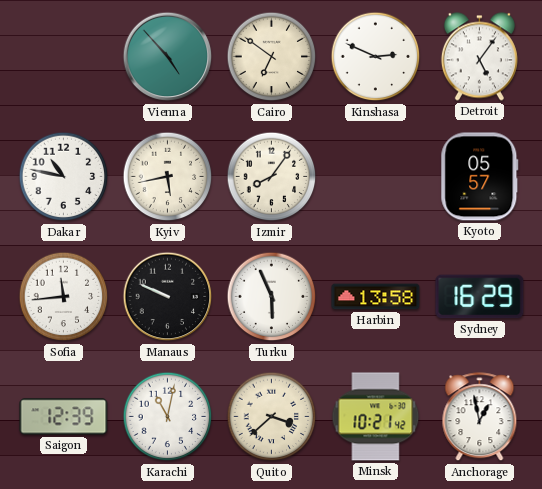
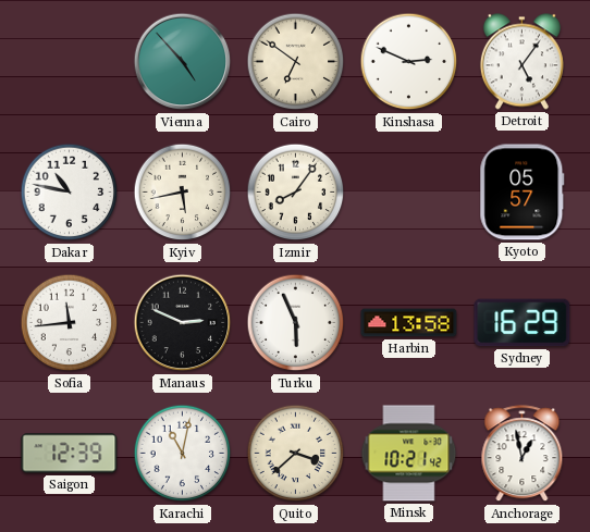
Manaus: 9:49 -> 2:49
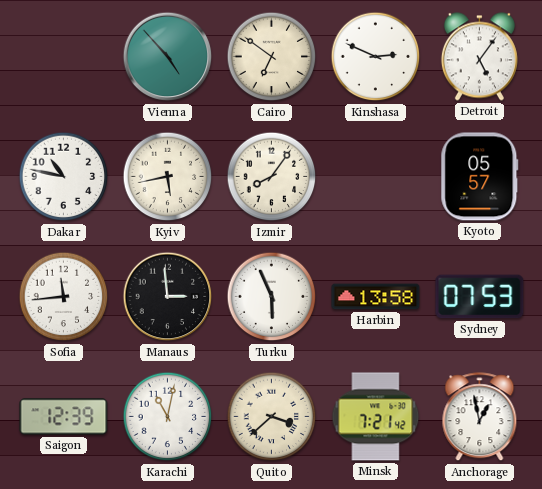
Manaus: 2:49 -> 2:59
Sydney: 16:29 -> 07:53
Minsk: 10:21 -> 7:21
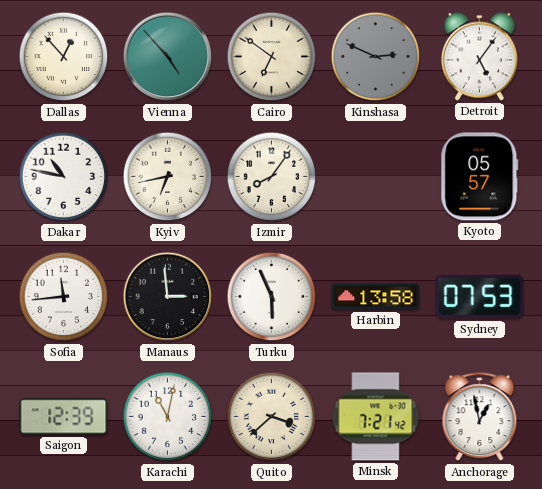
Dallas: none -> 12:53
Kinshasa dial: white -> grey
Kyiv: 5:43 -> 6:43
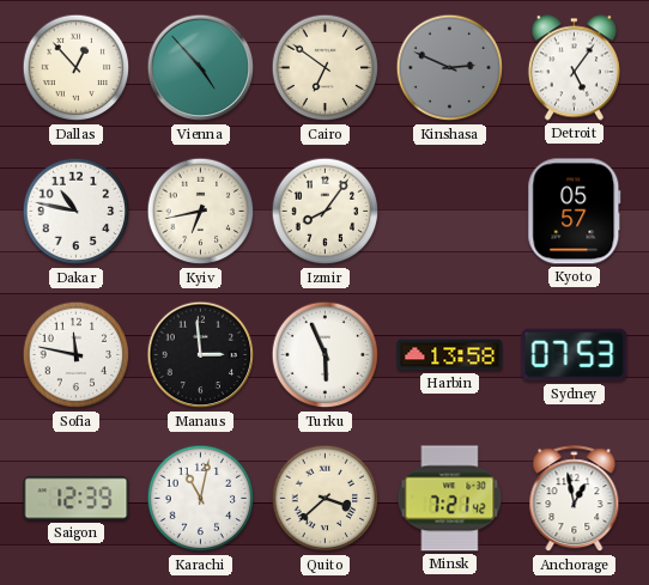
Sofia: 11:44 -> 11:47
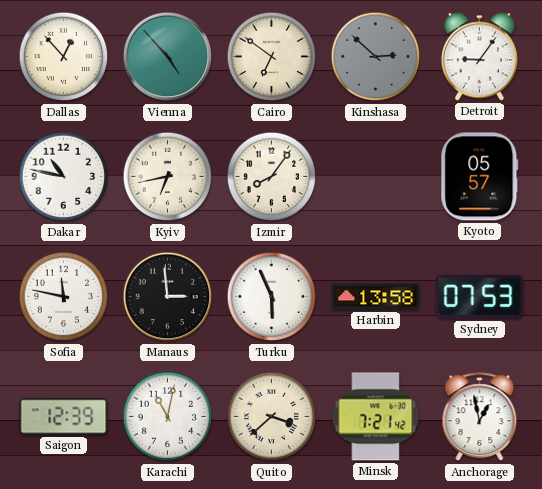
Kinshasa: 2:49 -> 2:52
Detroit: 5:06 -> 9:06
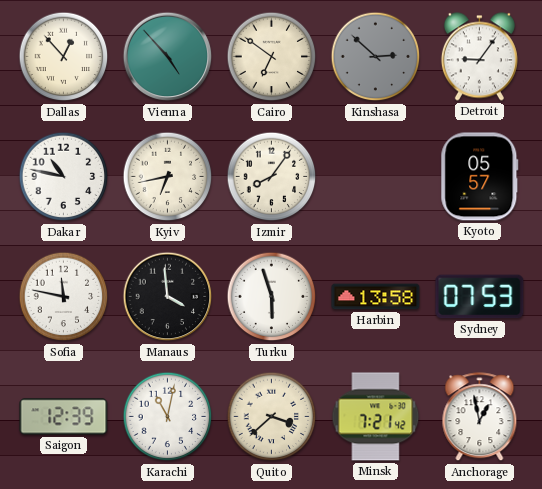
Manaus: 2:59 -> 3:59
Turku: 5:56 -> 5:57
